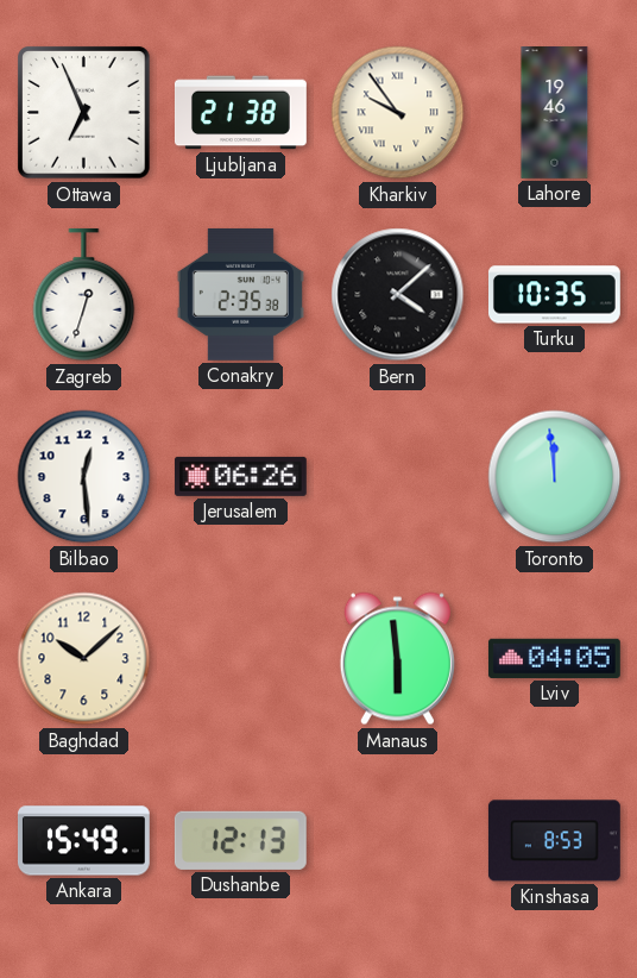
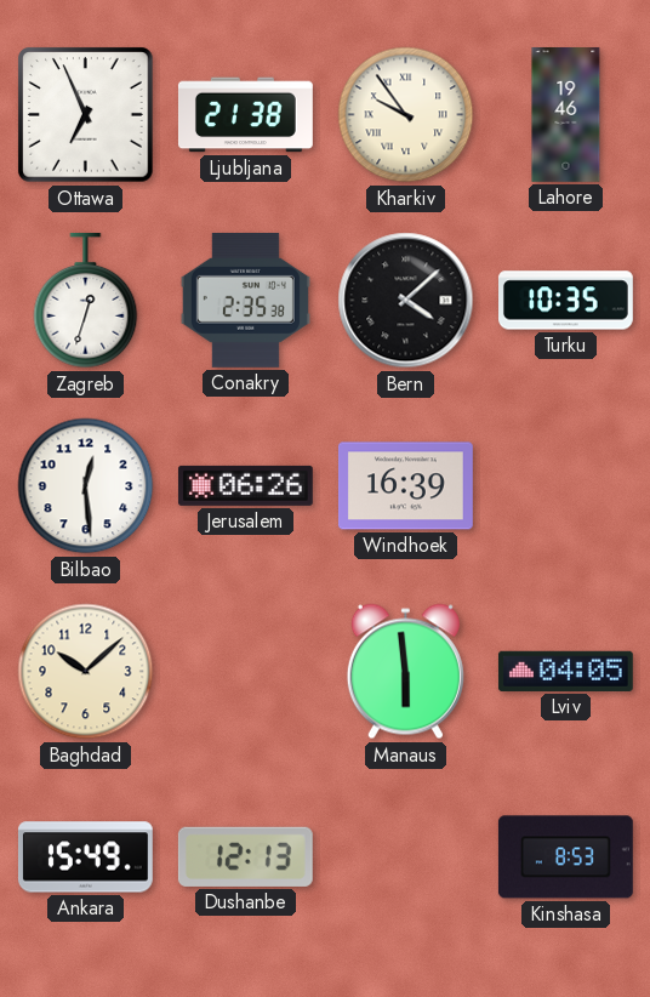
Windhoek: none -> 16:39
Toronto: 11:59 -> none
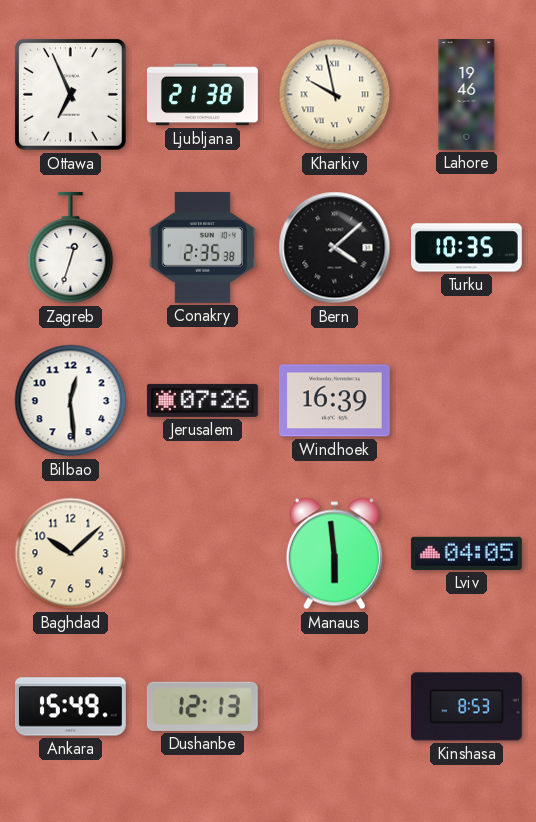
Kharkiv: 9:54 -> 9:58
Jerusalem: 06:26 -> 07:26
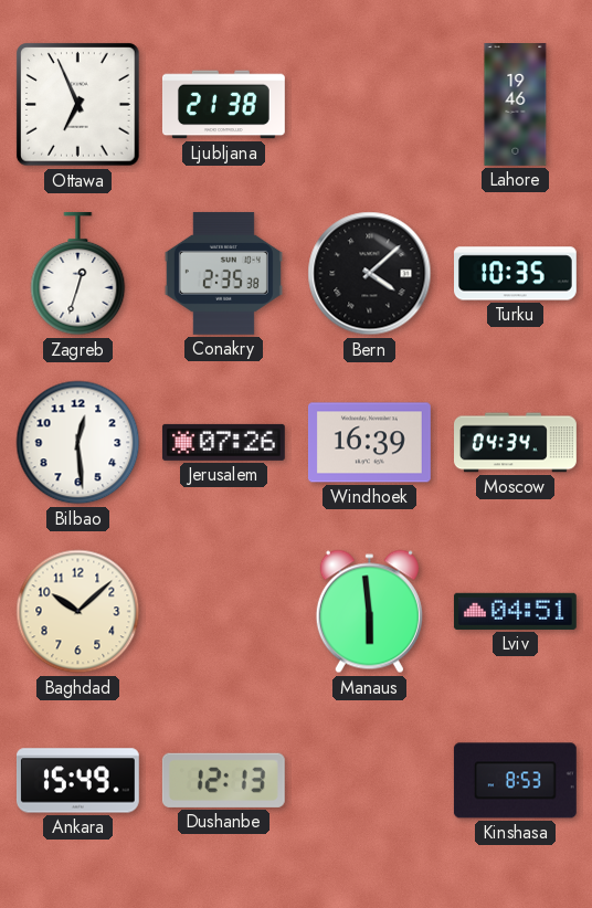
Kharkiv: 9:58 -> none
Moscow: none -> 04:34
Lviv: 04:05 -> 04:51
